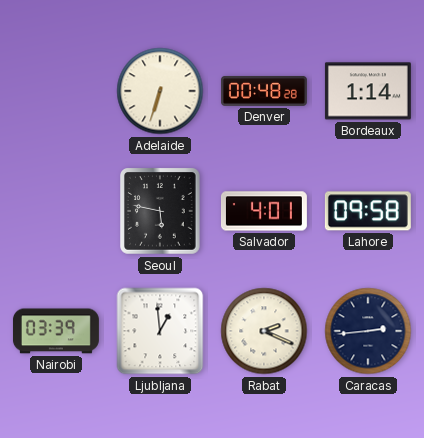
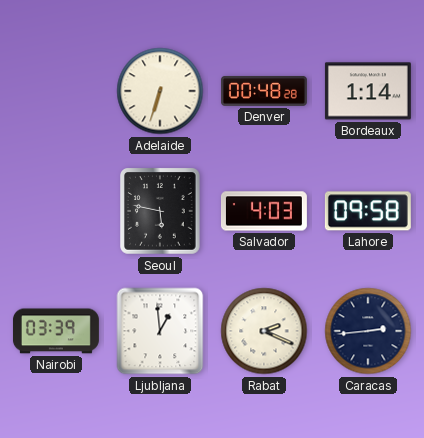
Salvador: 4:01 -> 4:03
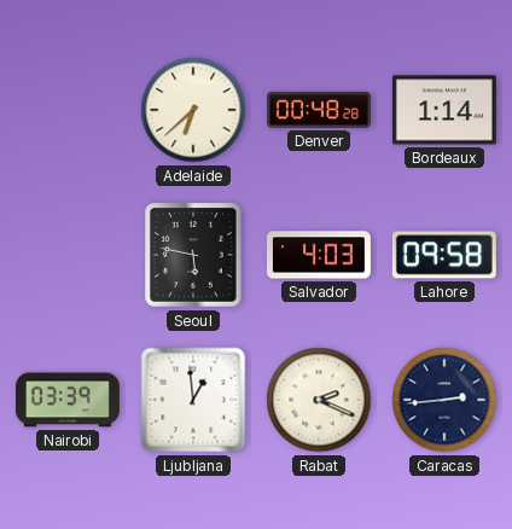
Adelaide: 6:33 -> 6:38
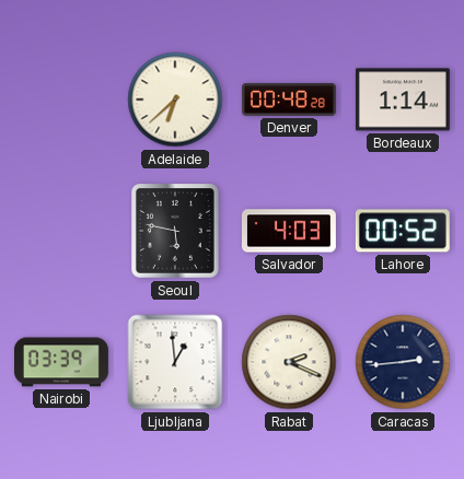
Lahore: 09:58 -> 00:52
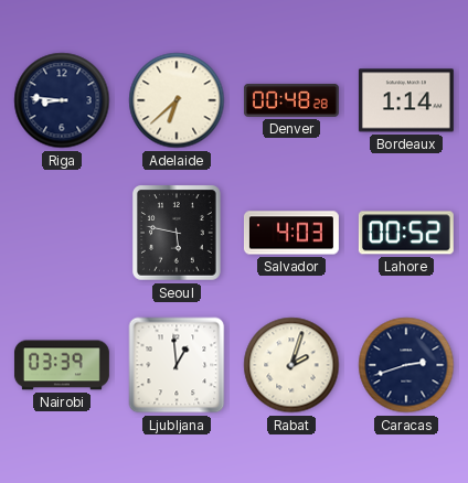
Riga: none -> 8:46
Rabat: 2:19 -> 2:03
Caracas: 2:44 -> 2:42
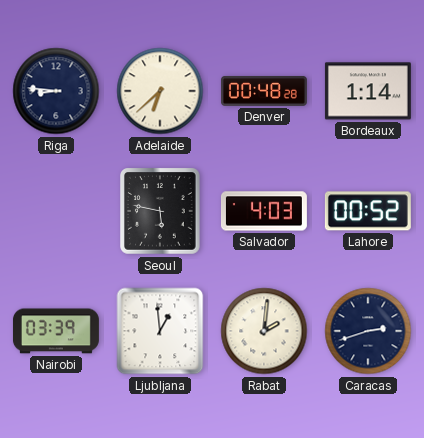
Rabat: 2:03 -> 2:01
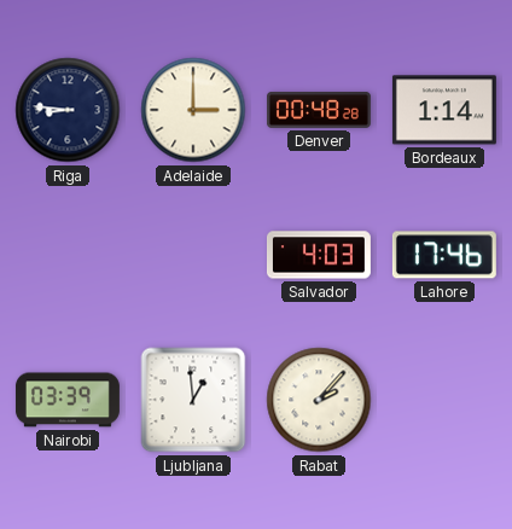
Adelaide: 6:38 -> 3:00
Seoul: 5:47 -> none
Lahore: 00:52 -> 17:46
Rabat: 2:01 -> 2:07
Caracas: 2:42 -> none
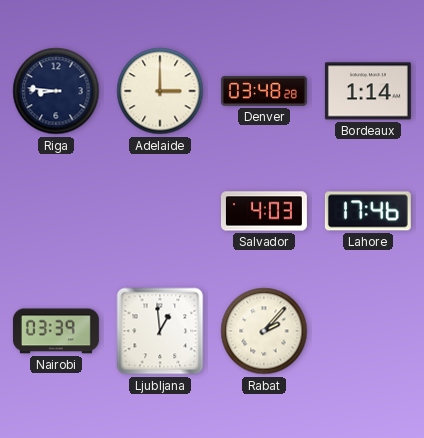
Denver: 00:48 -> 03:48
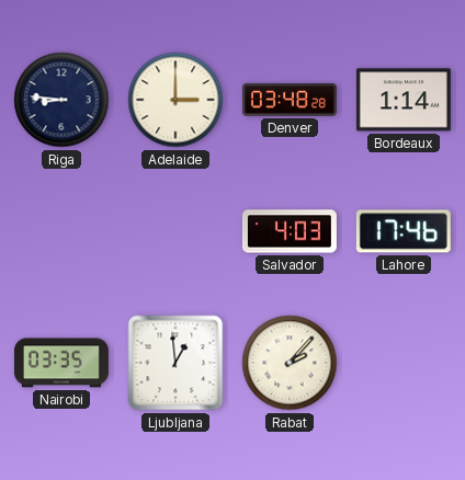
Nairobi: 03:39 -> 03:35
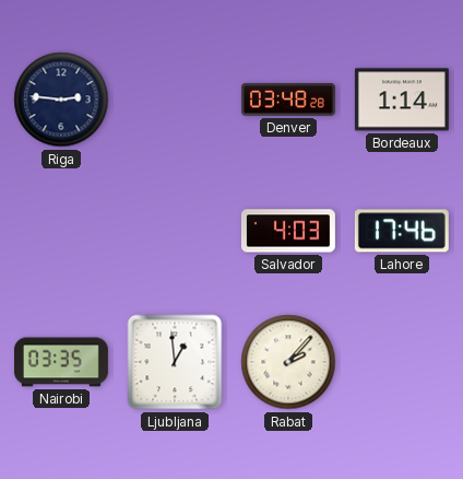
Riga: 8:46 -> 2:46
Adelaide: 3:00 -> none
